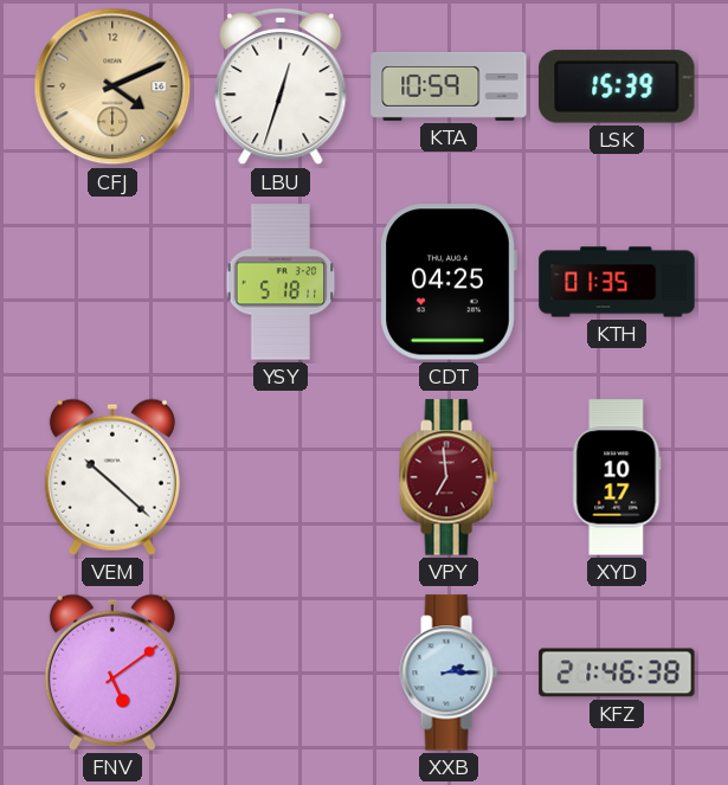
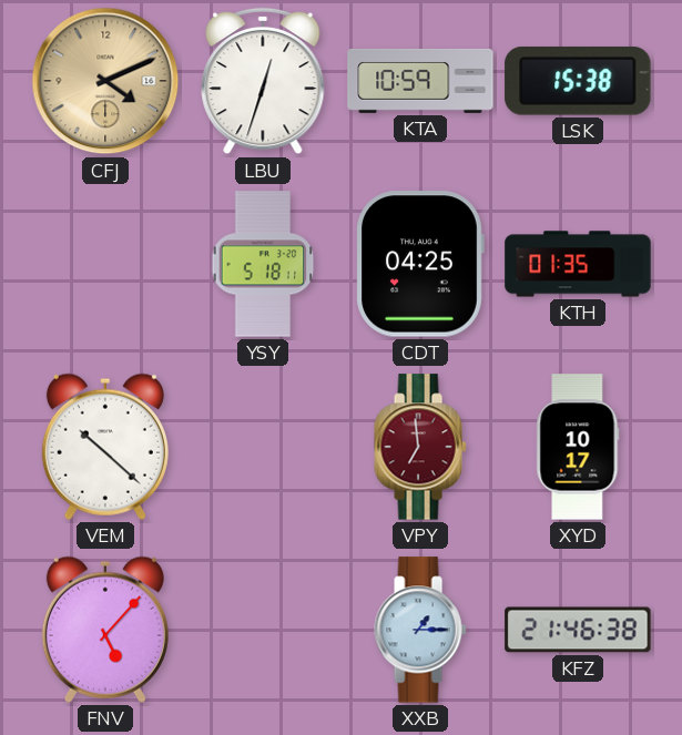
LSK: 15:39 -> 15:38
FNV: 5:09 -> 5:07
XXB: 2:15 -> 1:15
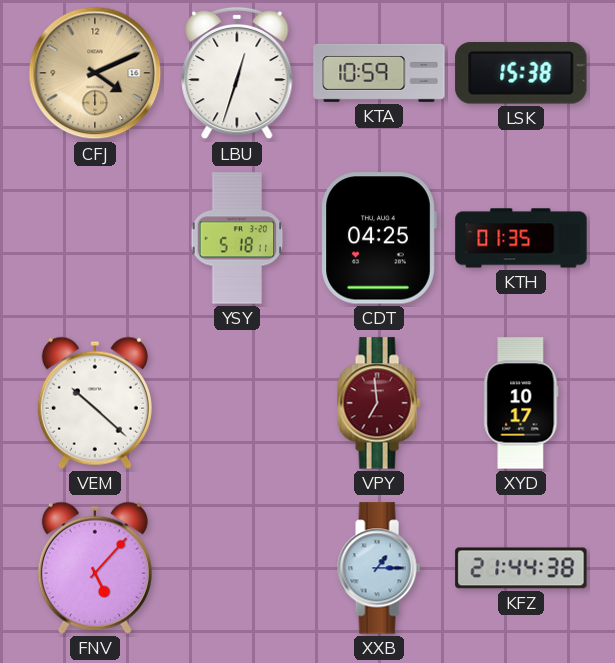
KFZ: 21:46 -> 21:44
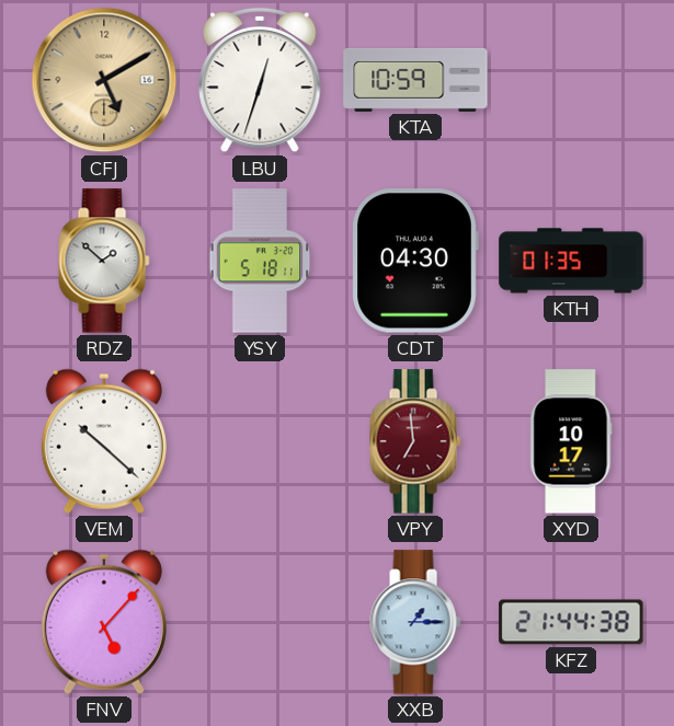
CFJ: 4:11 -> 5:10
LSK: 15:38 -> none
RDZ: none -> 1:52
CDT: 04:25 -> 04:30
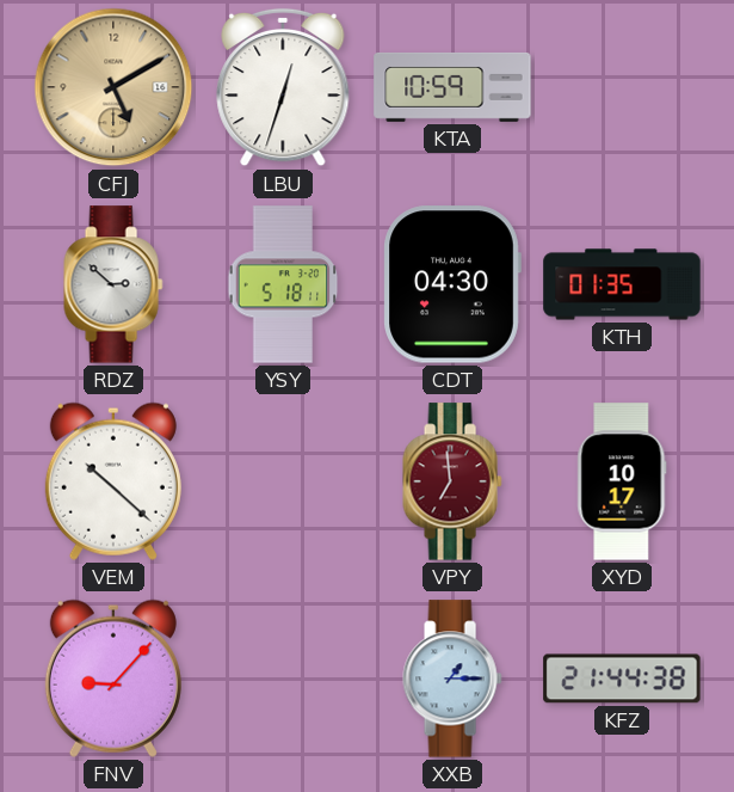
RDZ: 1:52 -> 2:52
FNV: 5:07 -> 9:07
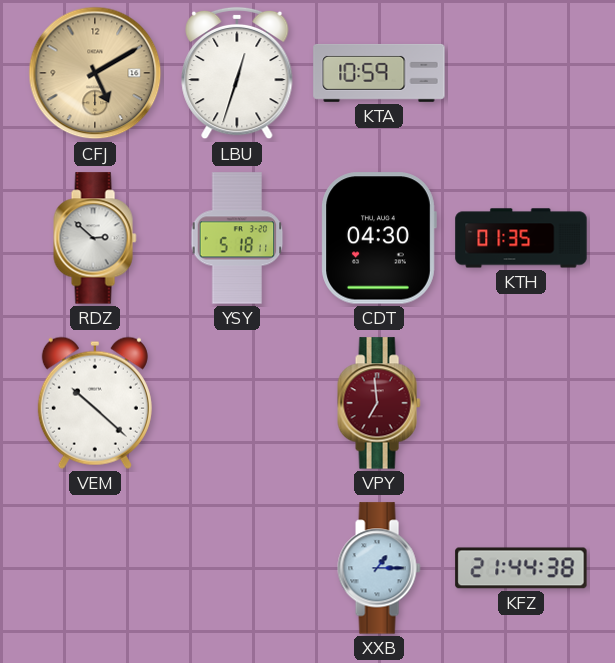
XYD: 10:17 -> none
FNV: 9:07 -> none
